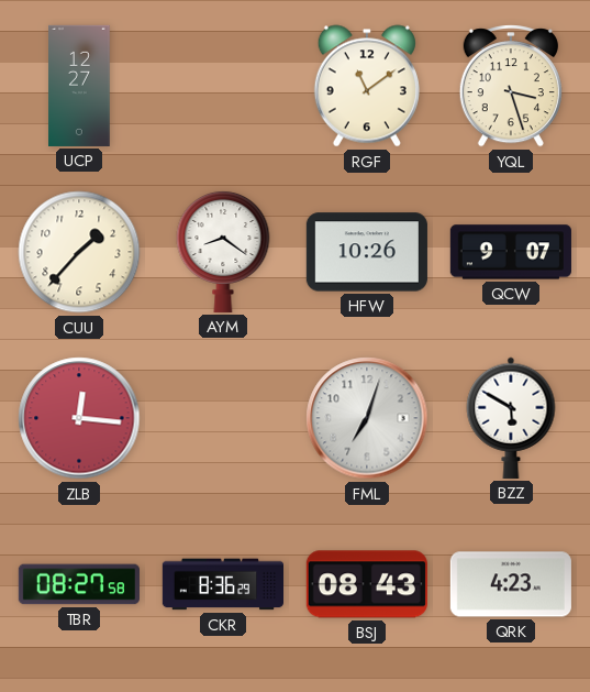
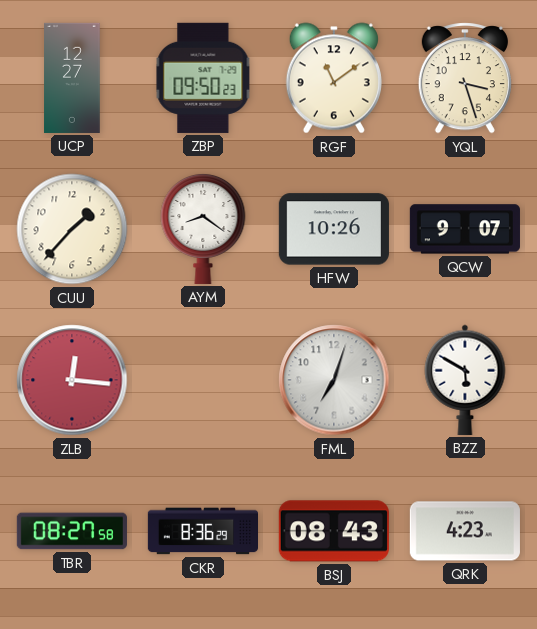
ZBP: none -> 09:50
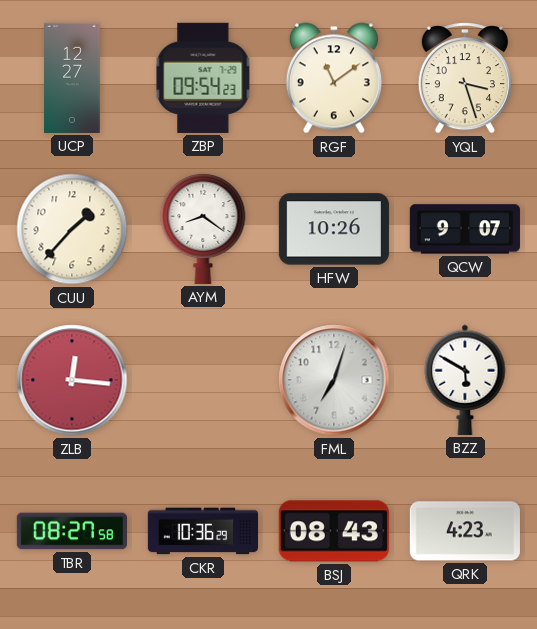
ZBP: 09:50 -> 09:54
CKR: 8:36 -> 10:36
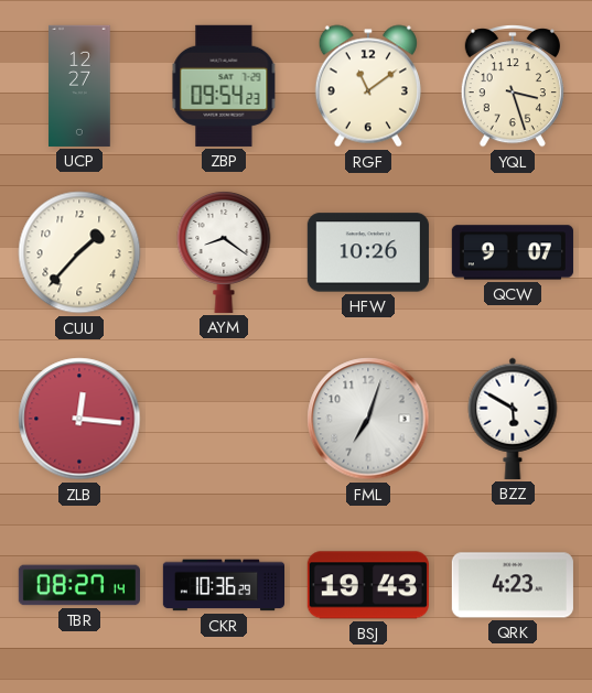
TBR: 08:27:58 -> 08:27:14
BSJ: 08:43 -> 19:43
